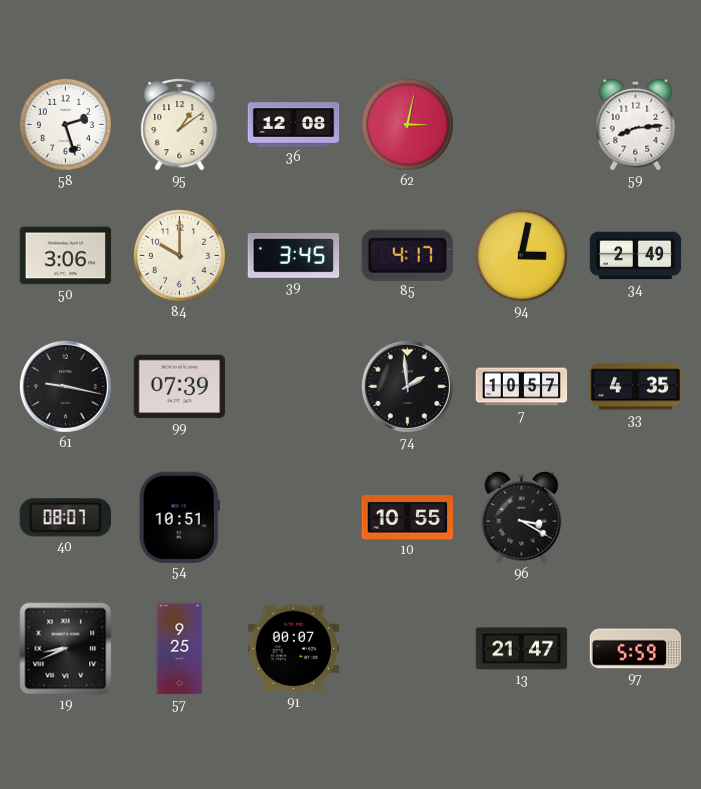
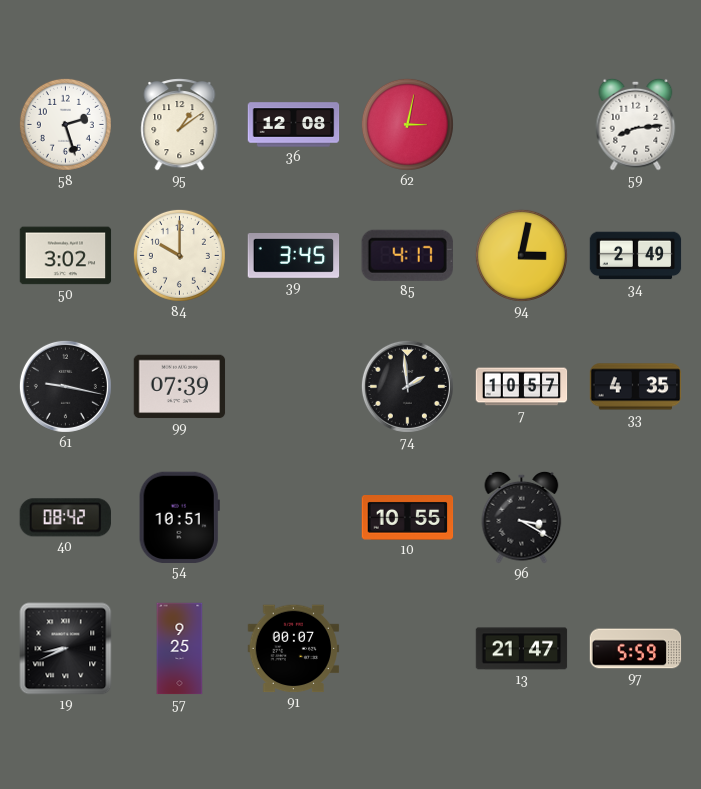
50: 3:06 -> 3:02
40: 08:07 -> 08:42
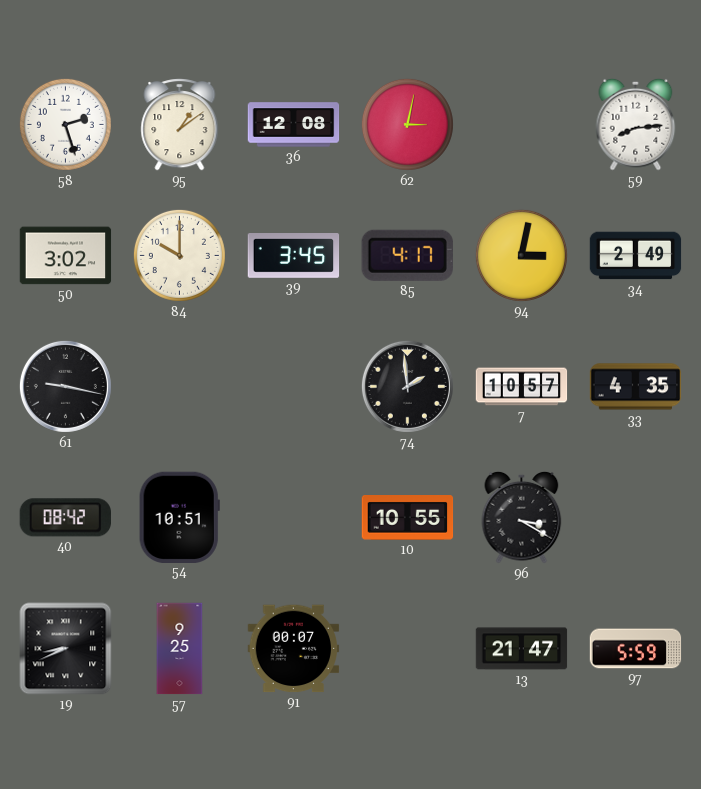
99: 07:39 -> none
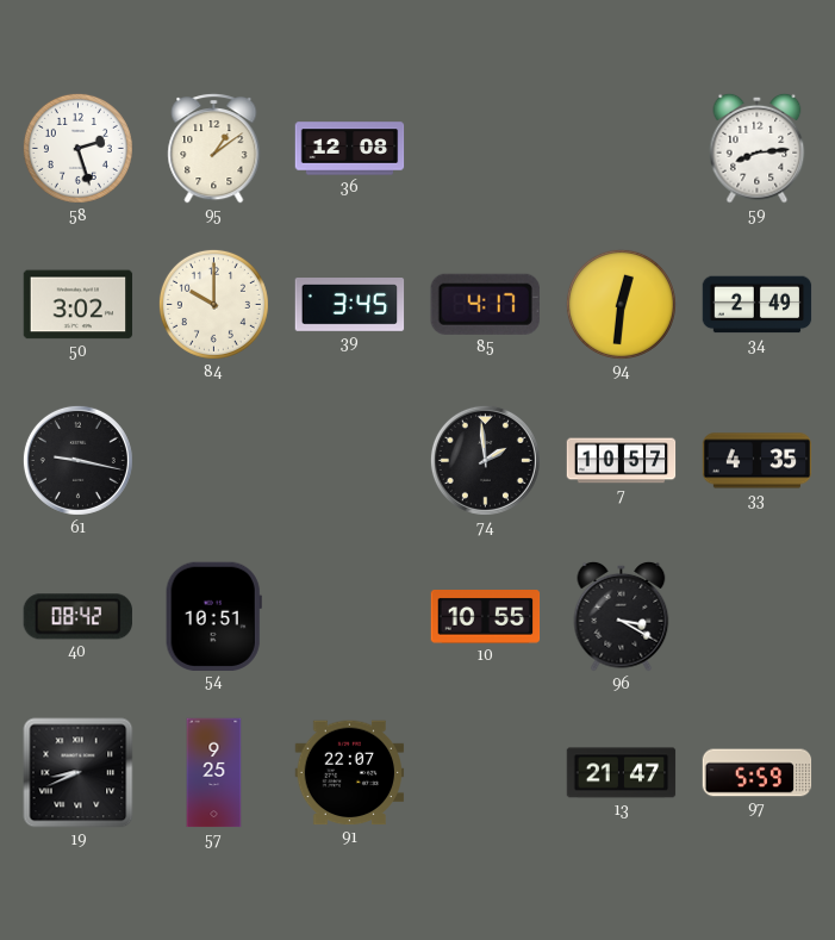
62: 3:02 -> none
94: 3:02 -> 12:31
91: 00:07 -> 22:07
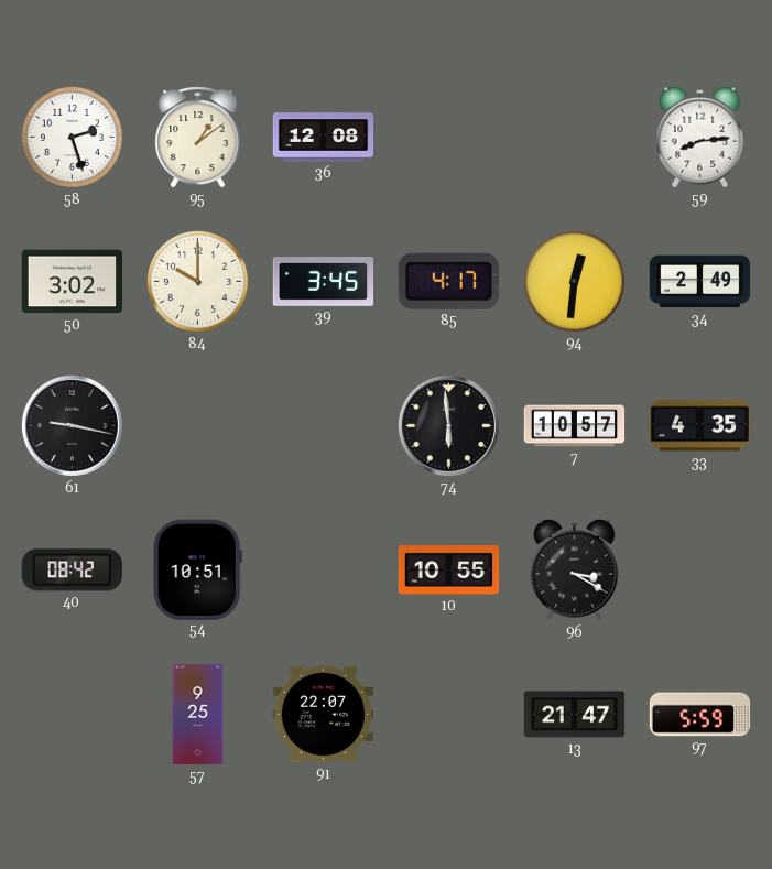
74: 1:59 -> 5:59
19: 8:41 -> none
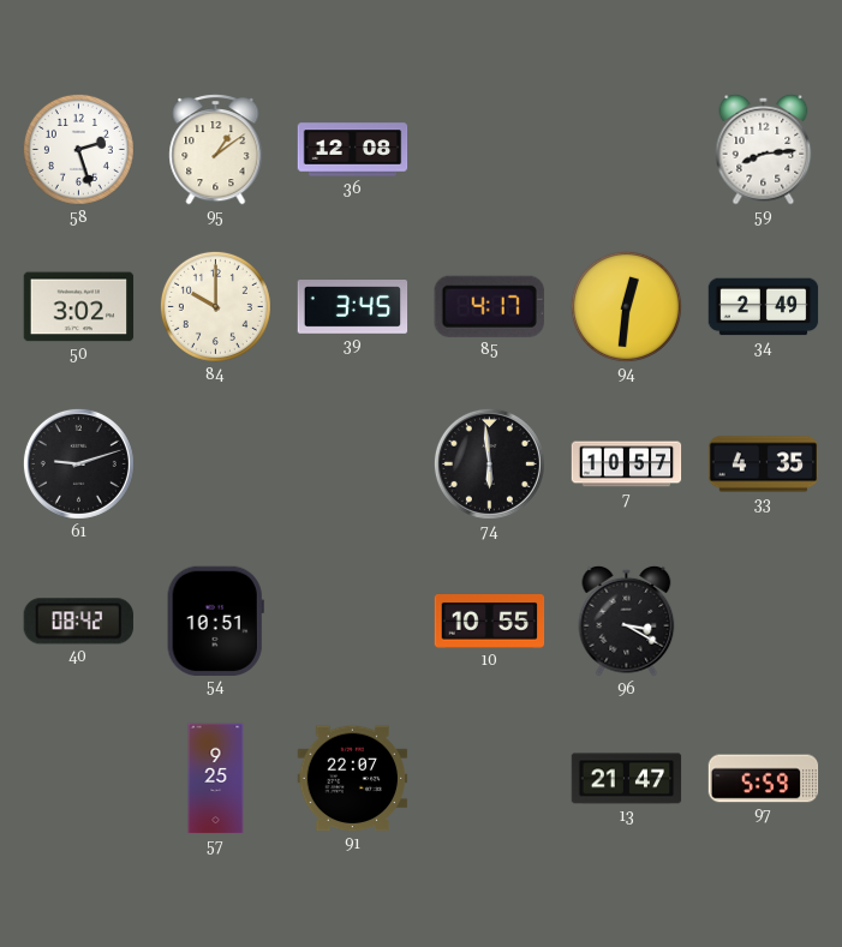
61: 9:17 -> 9:12
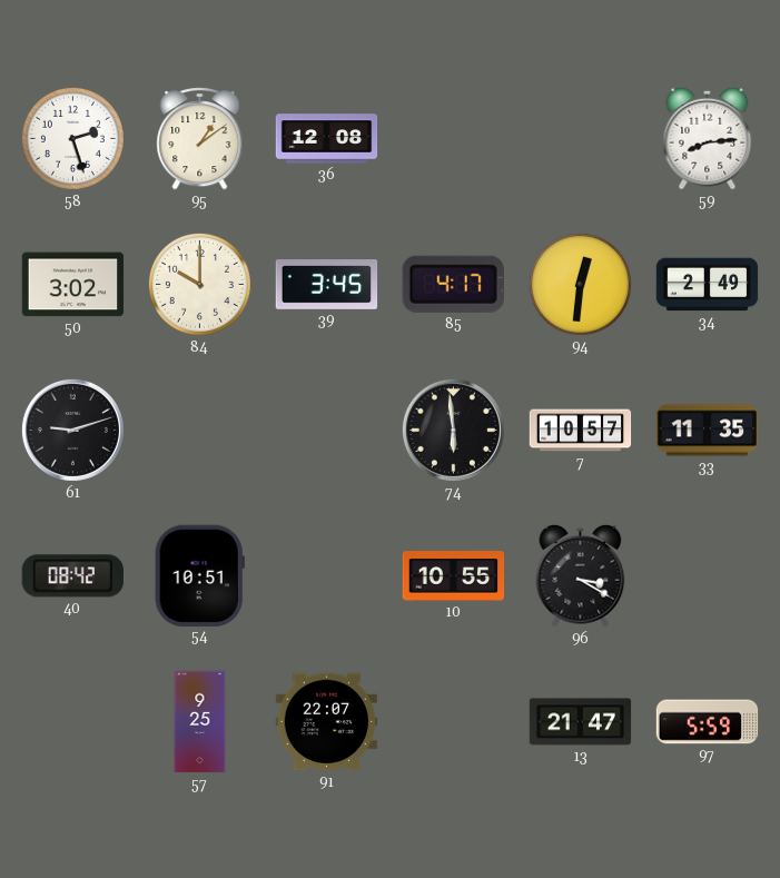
33: 4:35 -> 11:35
